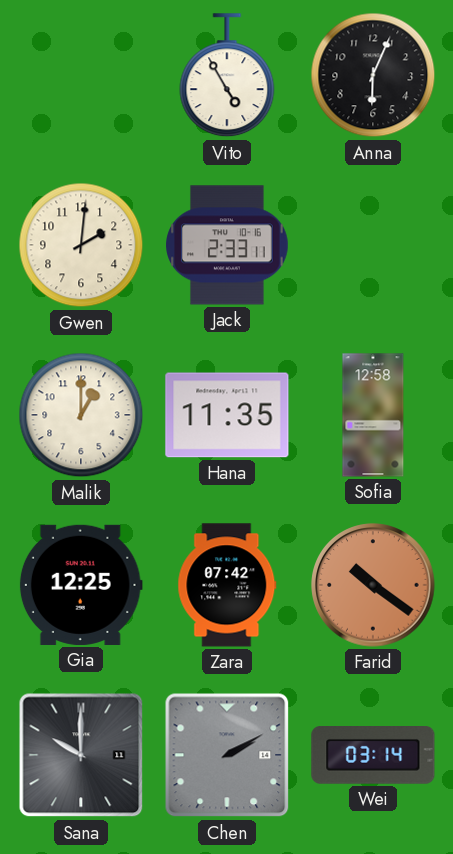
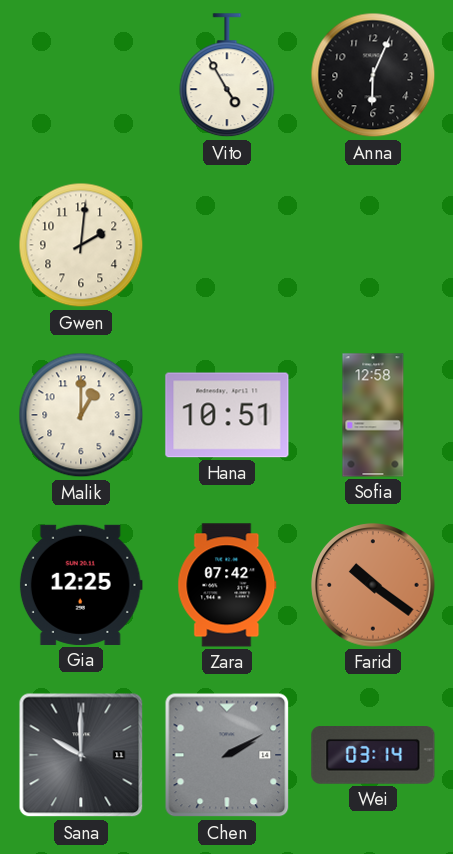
Jack: 2:33 -> none
Hana: 11:35 -> 10:51
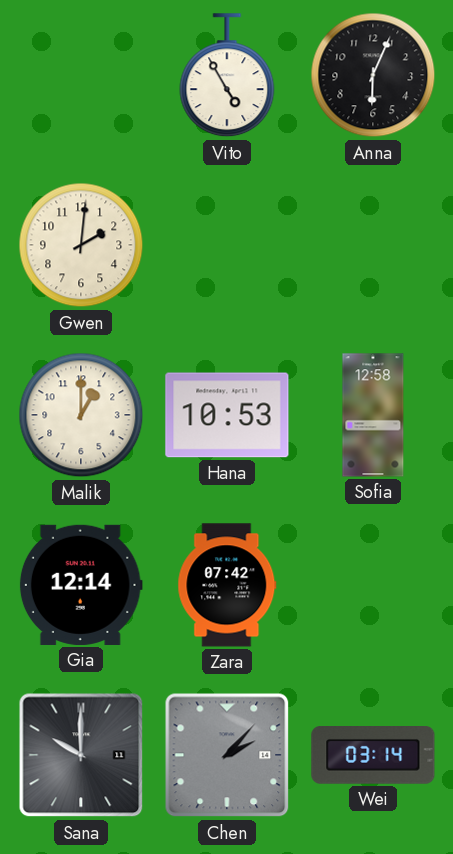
Hana: 10:51 -> 10:53
Gia: 12:25 -> 12:14
Farid: 10:21 -> none
Chen: 2:10 -> 2:07
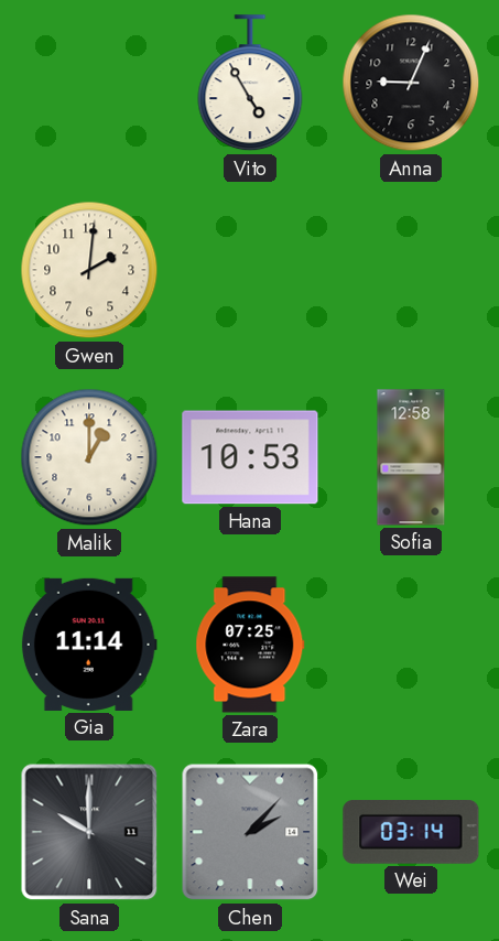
Anna: 6:04 -> 9:04
Gia: 12:14 -> 11:14
Zara: 07:42 -> 07:25
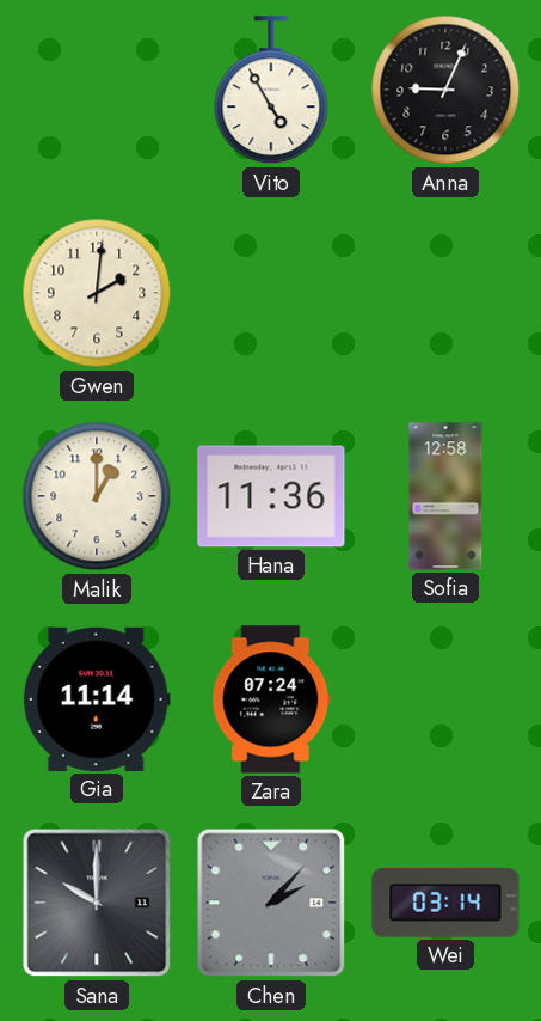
Hana: 10:53 -> 11:36
Zara: 07:25 -> 07:24
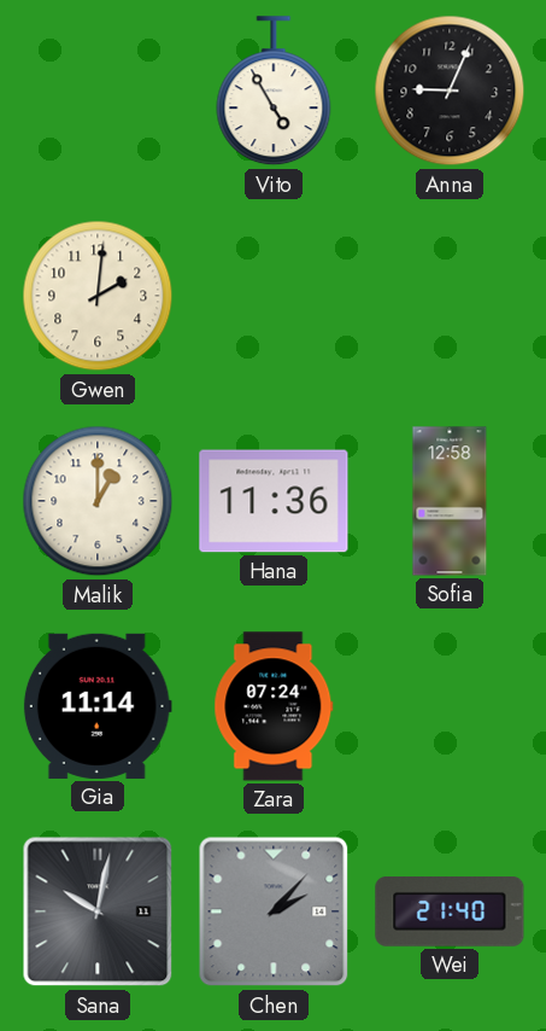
Sana: 10:00 -> 10:02
Wei: 03:14 -> 21:40
